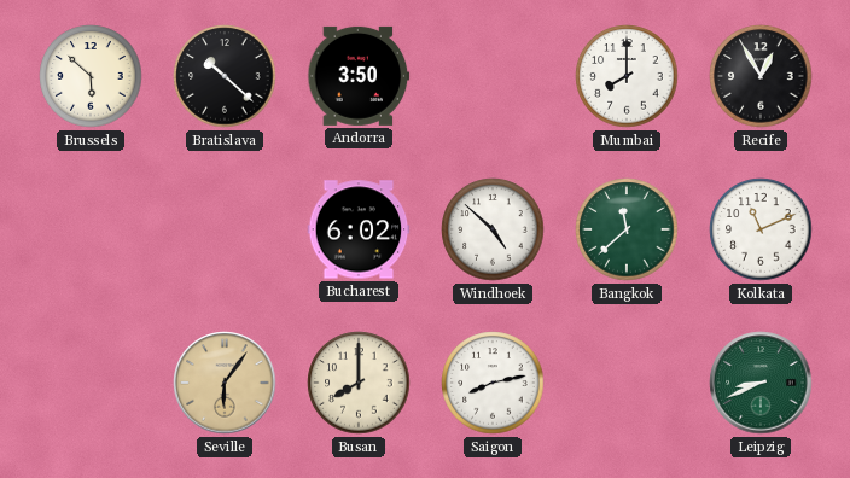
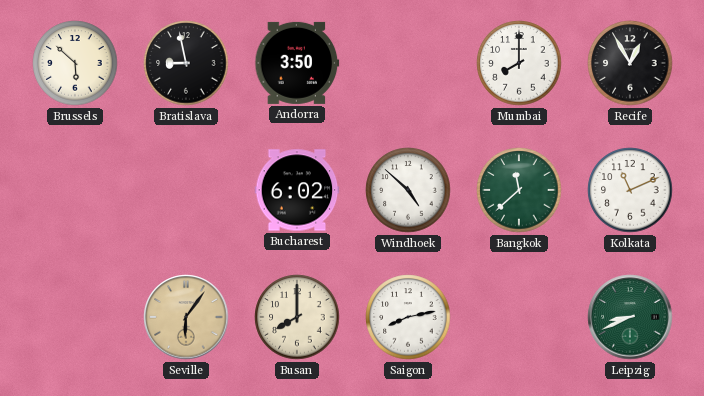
Bratislava: 10:22 -> 8:58
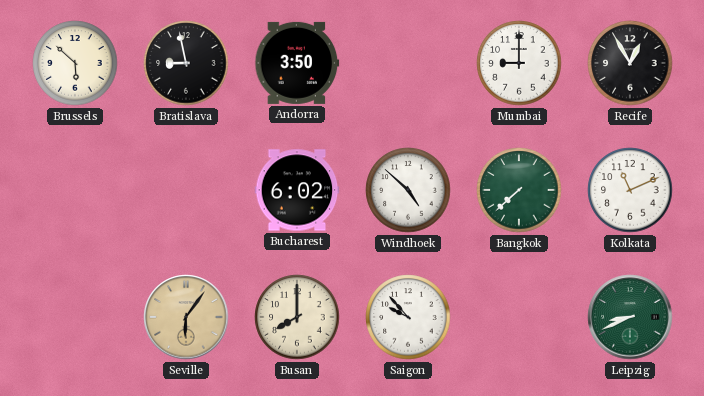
Mumbai: 8:00 -> 9:00
Bangkok: 11:38 -> 7:38
Saigon: 8:13 -> 9:53
